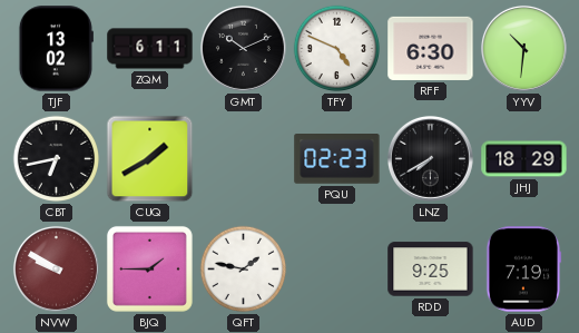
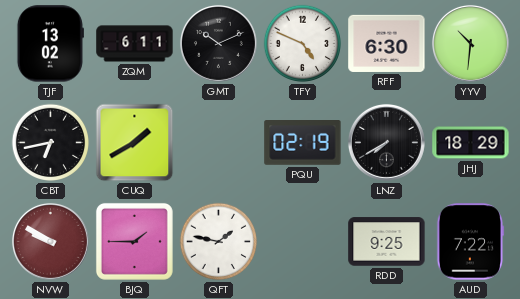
PQU: 02:23 -> 02:19
AUD: 7:19 -> 7:22
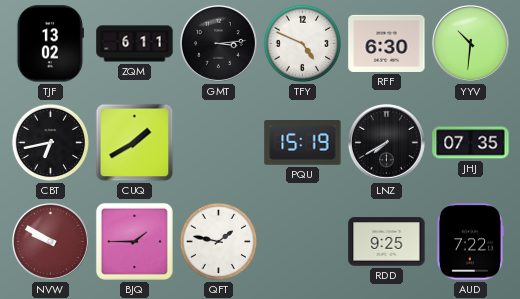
GMT: 10:11 -> 3:14
PQU: 02:19 -> 15:19
JHJ: 18:29 -> 07:35
